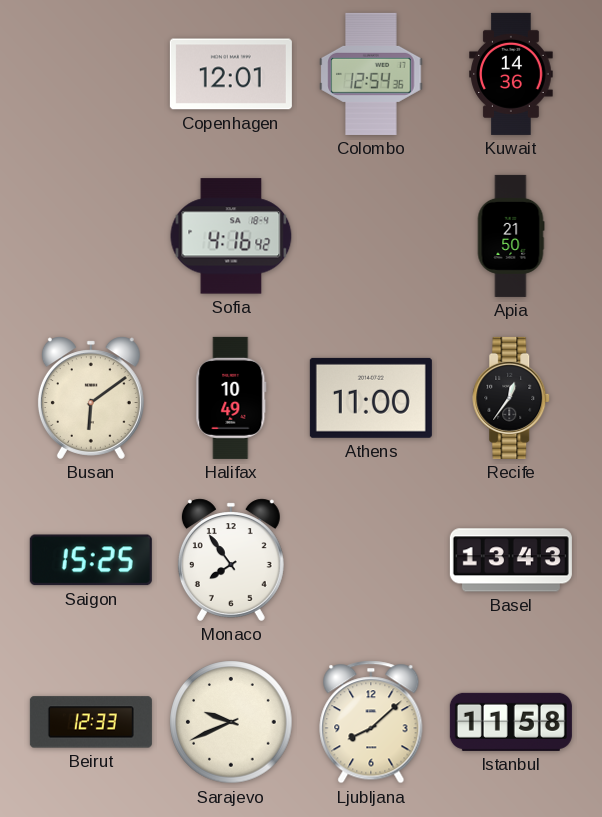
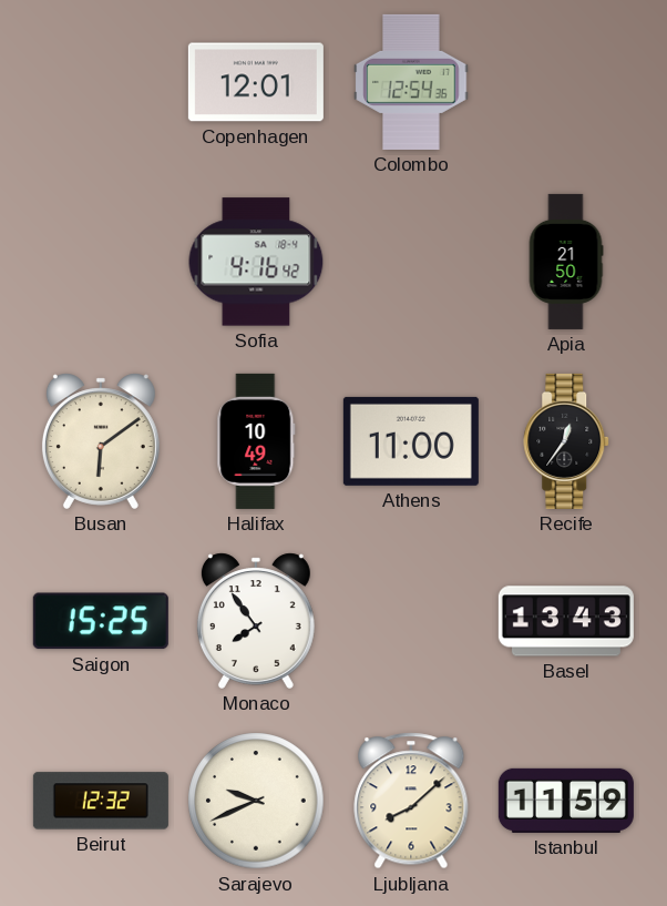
Kuwait: 14:36 -> none
Beirut: 12:33 -> 12:32
Istanbul: 11:58 -> 11:59
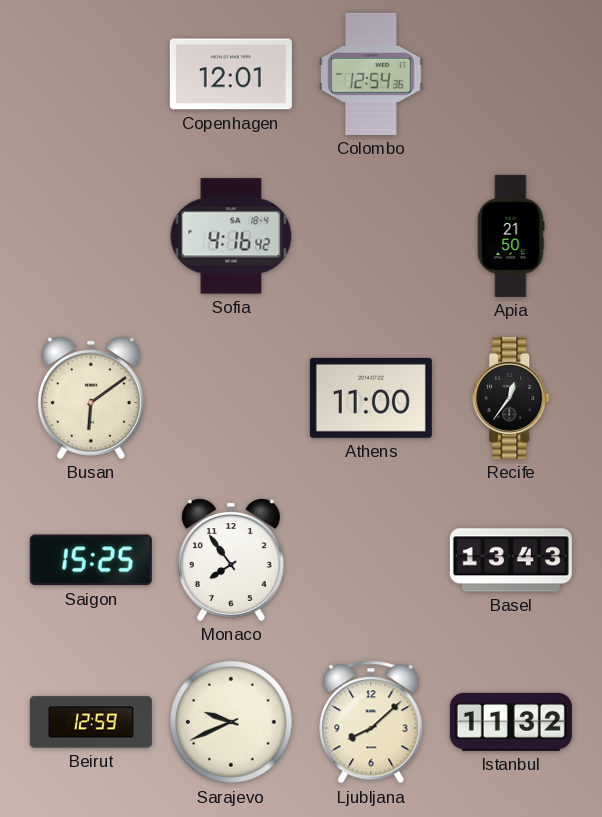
Halifax: 10:49 -> none
Beirut: 12:32 -> 12:59
Istanbul: 11:59 -> 11:32
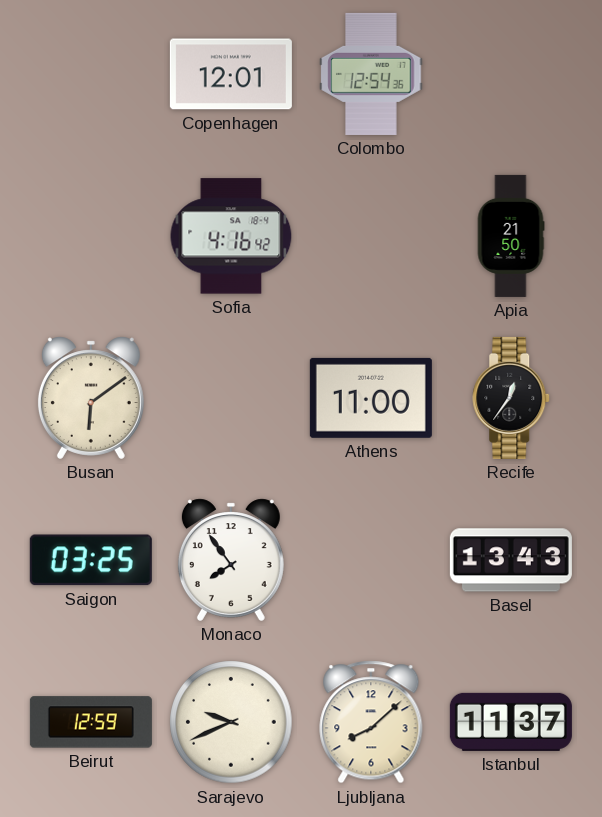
Saigon: 15:25 -> 03:25
Istanbul: 11:32 -> 11:37
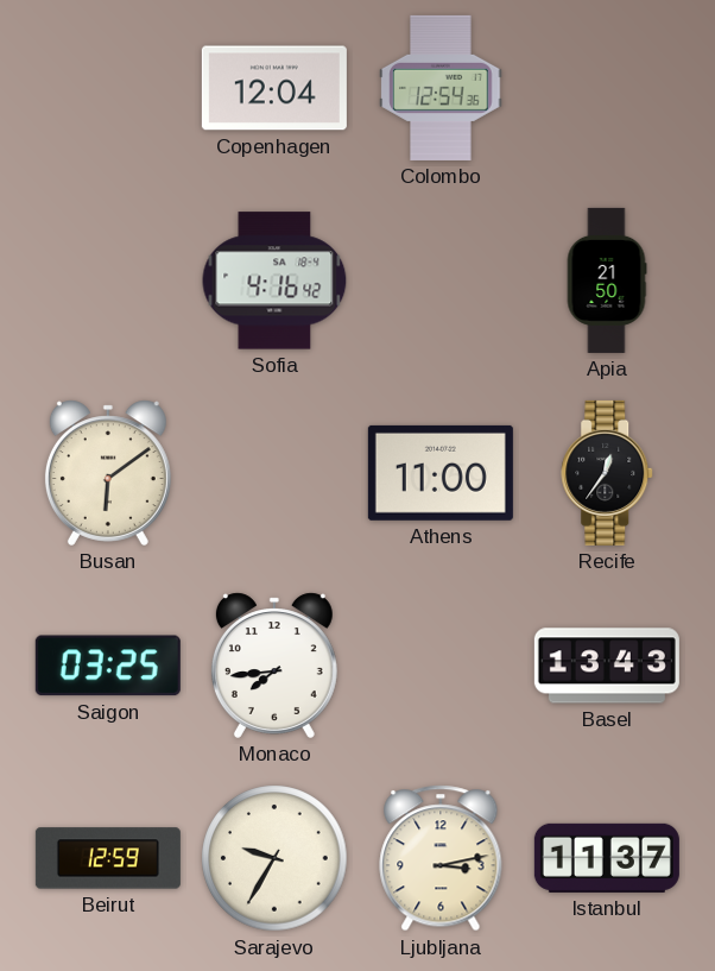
Copenhagen: 12:01 -> 12:04
Monaco: 7:54 -> 7:44
Sarajevo: 9:41 -> 9:35
Ljubljana: 8:08 -> 3:13
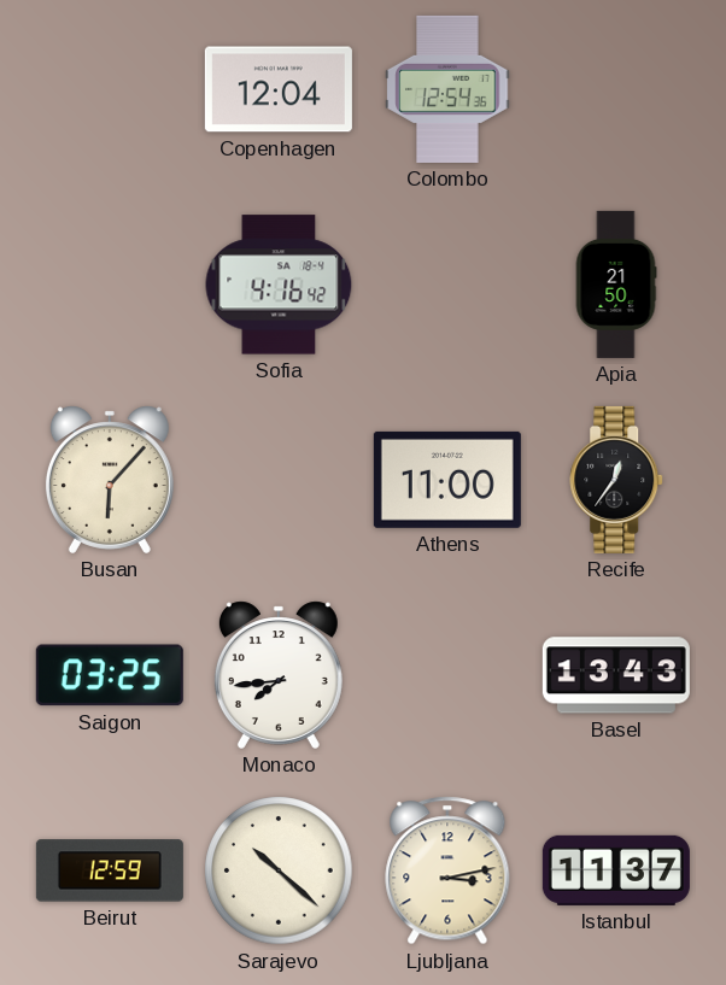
Busan: 6:09 -> 6:07
Sarajevo: 9:35 -> 10:22
